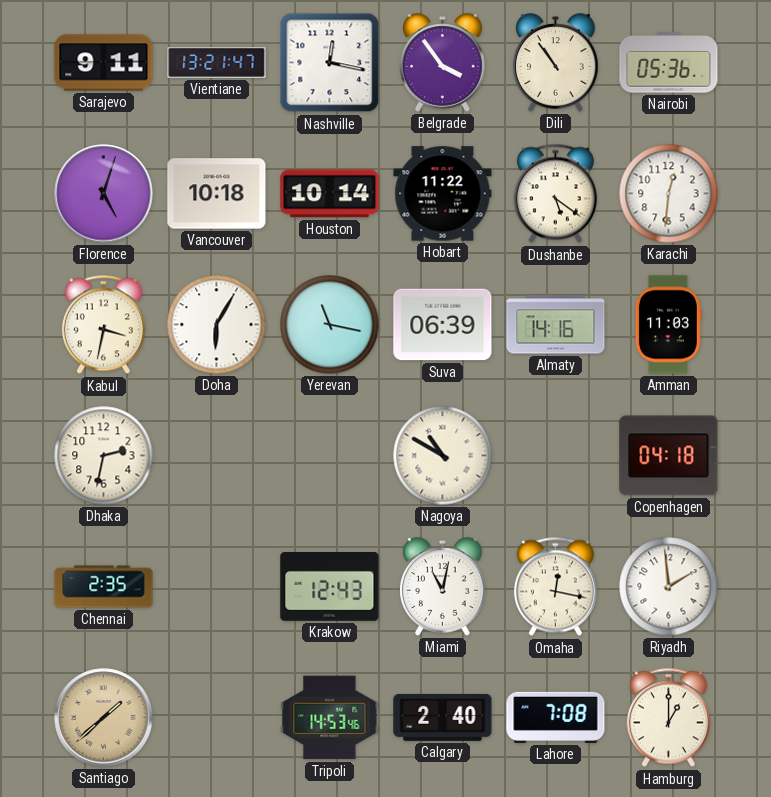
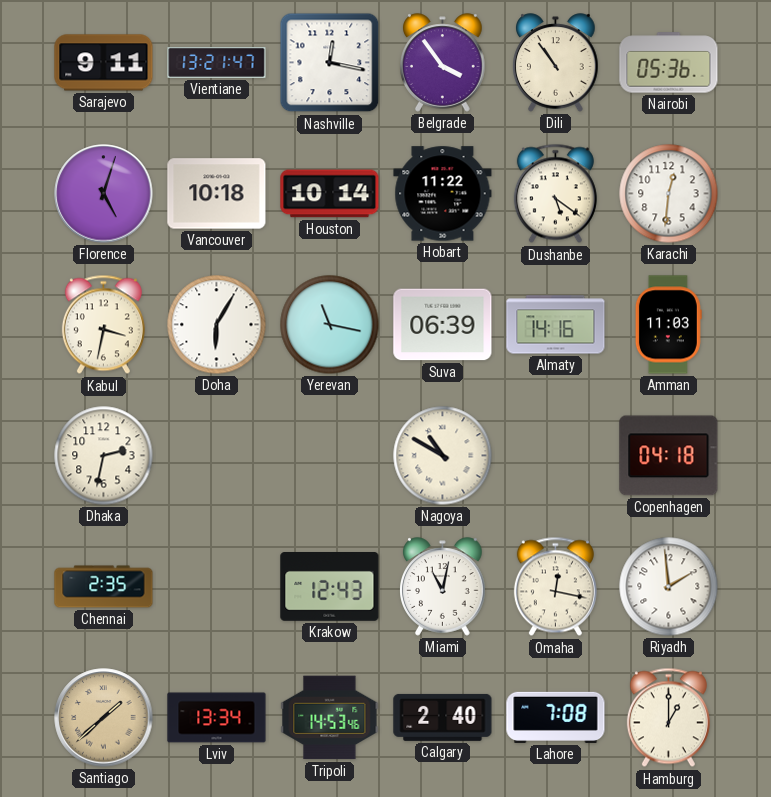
Lviv: none -> 13:34
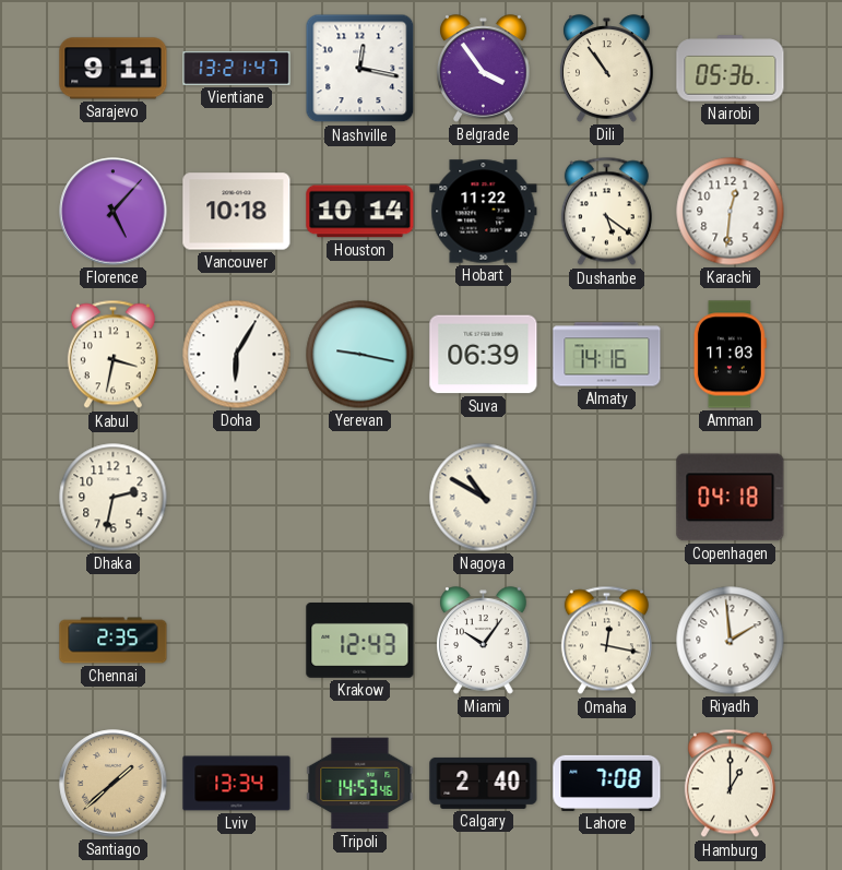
Florence: 5:03 -> 5:07
Yerevan: 11:17 -> 9:17
Miami: 11:02 -> 10:06
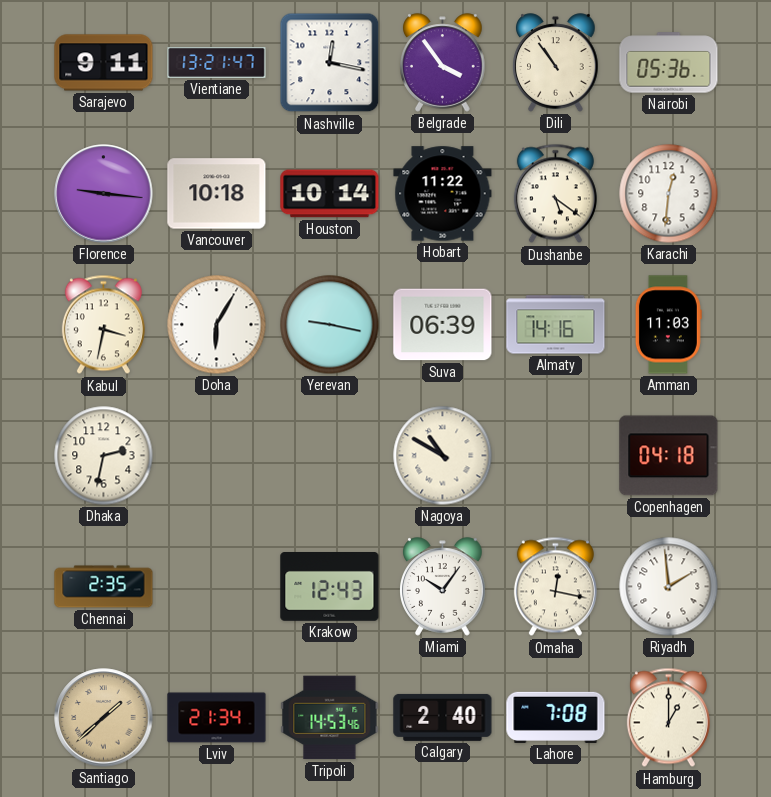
Florence: 5:07 -> 9:16
Lviv: 13:34 -> 21:34
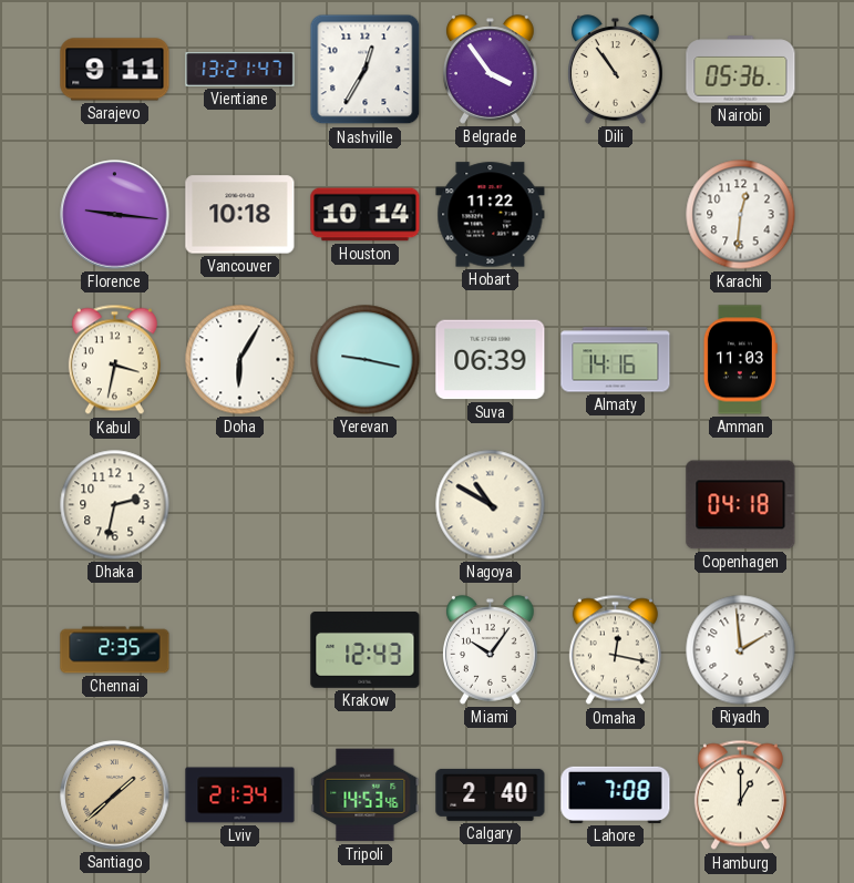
Nashville: 12:17 -> 12:35
Dushanbe: 5:21 -> none
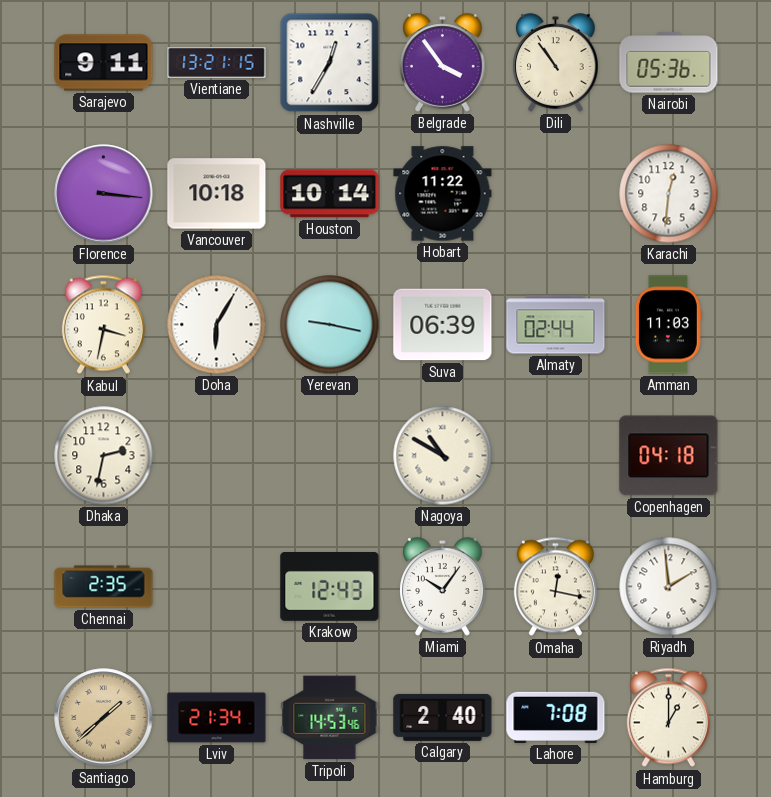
Vientiane: 13:21:47 -> 13:21:15
Florence: 9:16 -> 3:16
Almaty: 14:16 -> 02:44
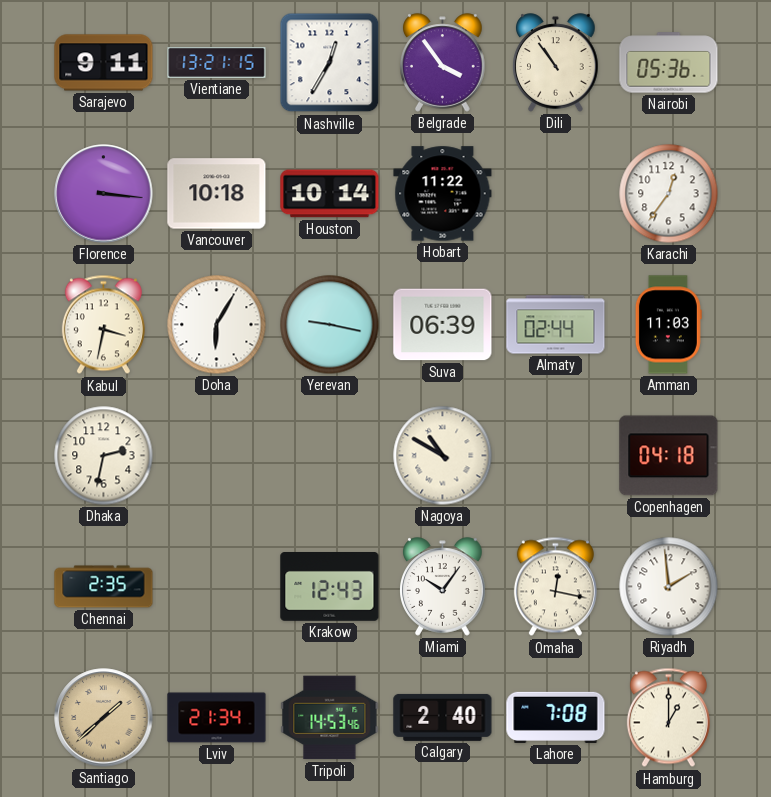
Karachi: 12:31 -> 12:36
